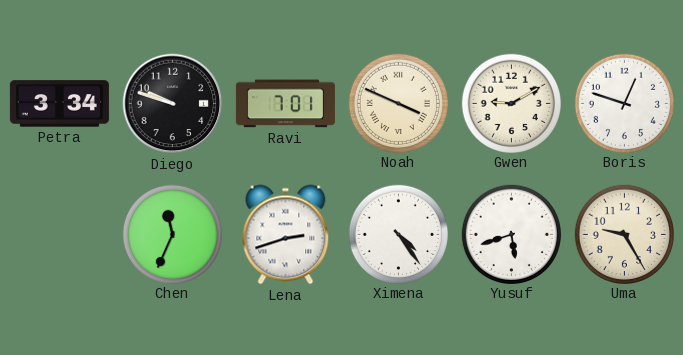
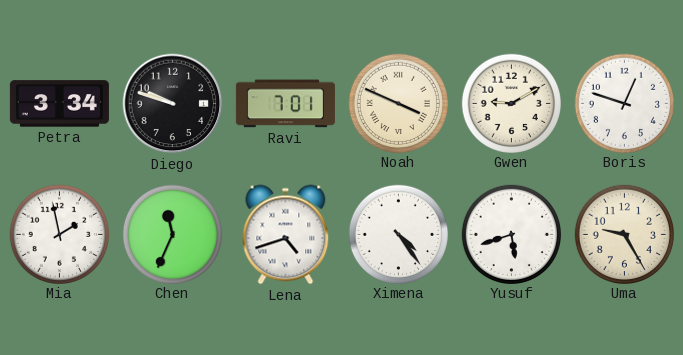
Mia: none -> 1:58
Lena: 2:42 -> 4:42
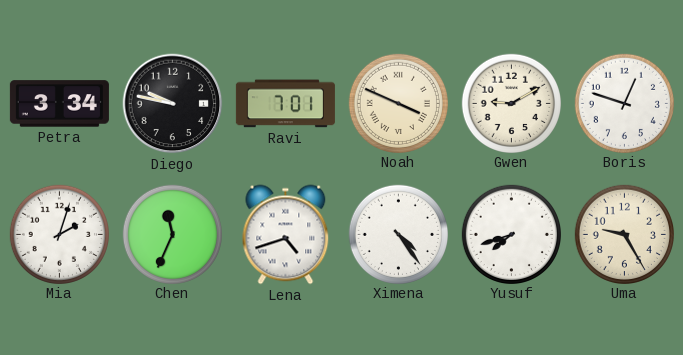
Diego: 9:48 -> 9:47
Mia: 1:58 -> 2:03
Yusuf: 5:42 -> 7:42
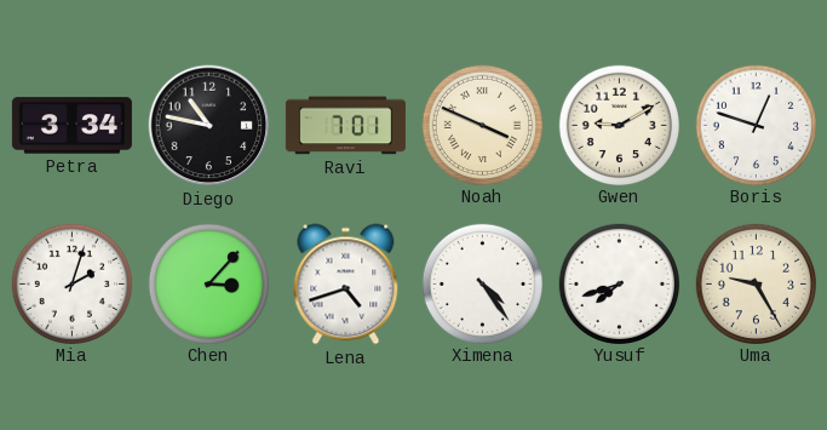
Diego: 9:47 -> 10:47
Chen: 11:34 -> 3:07
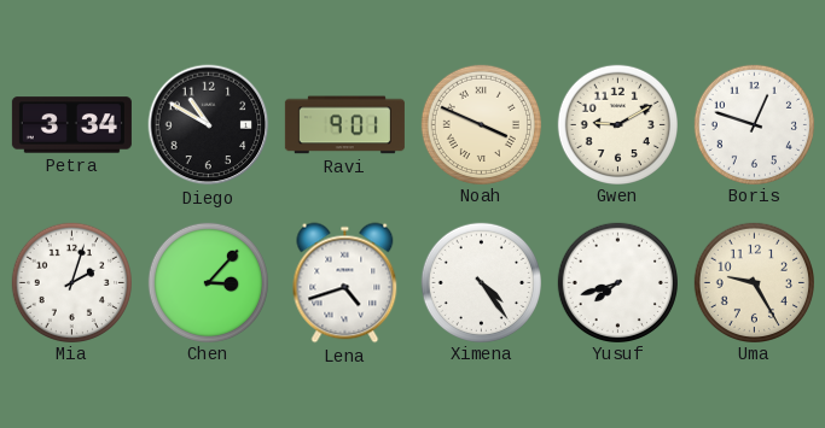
Diego: 10:47 -> 10:50
Ravi: 7:01 -> 9:01
